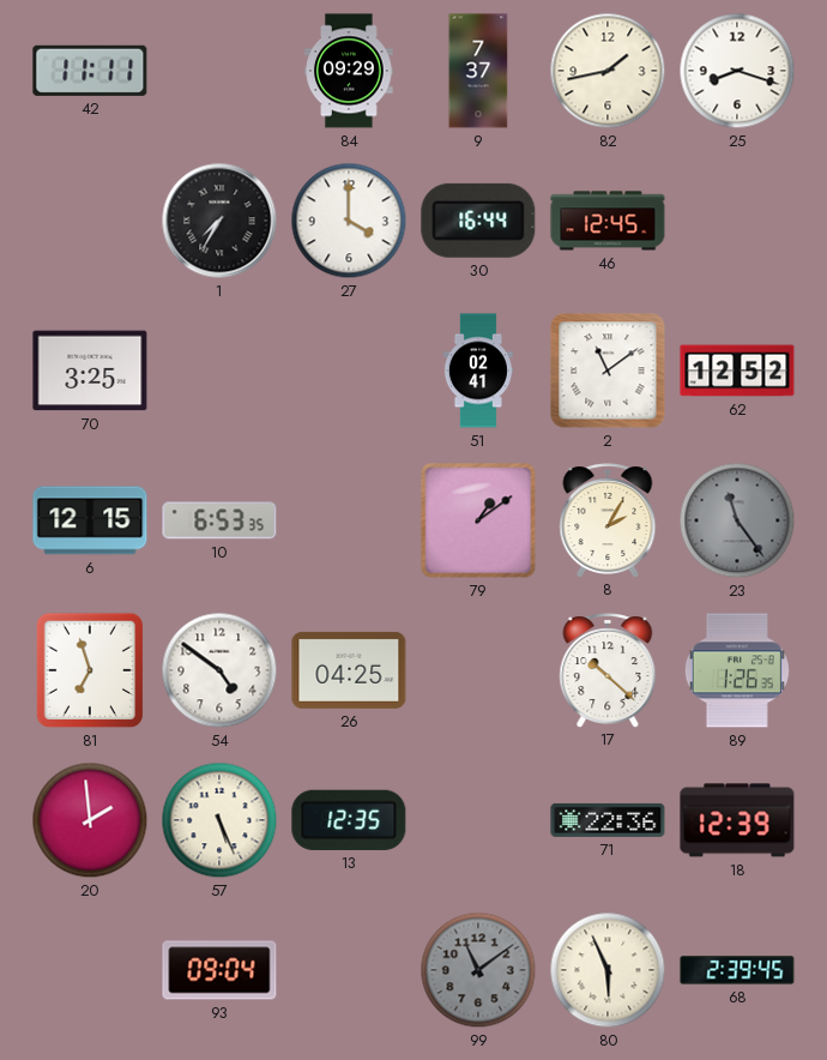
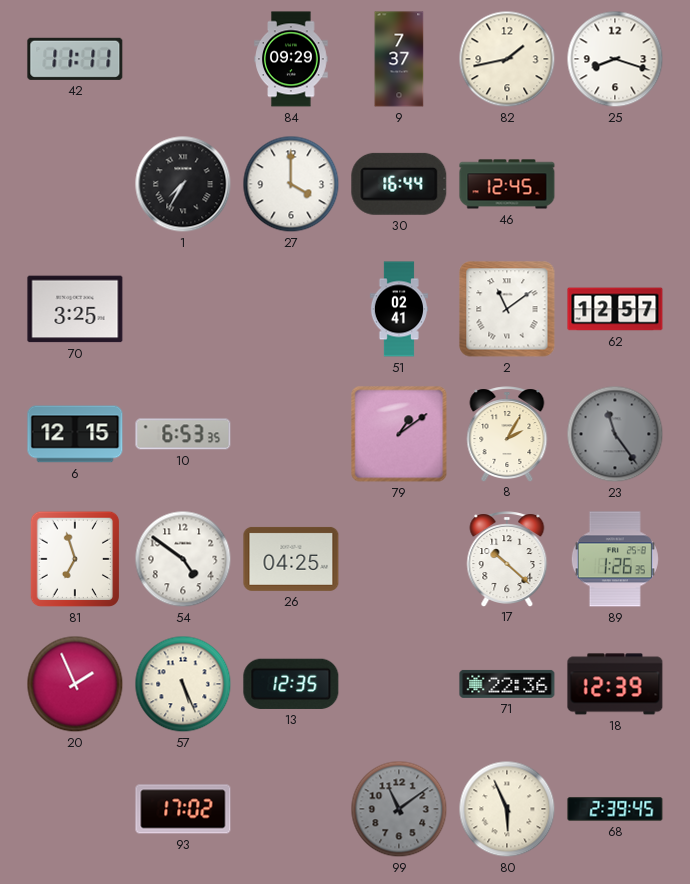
62: 12:52 -> 12:57
20: 1:59 -> 1:56
93: 09:04 -> 17:02
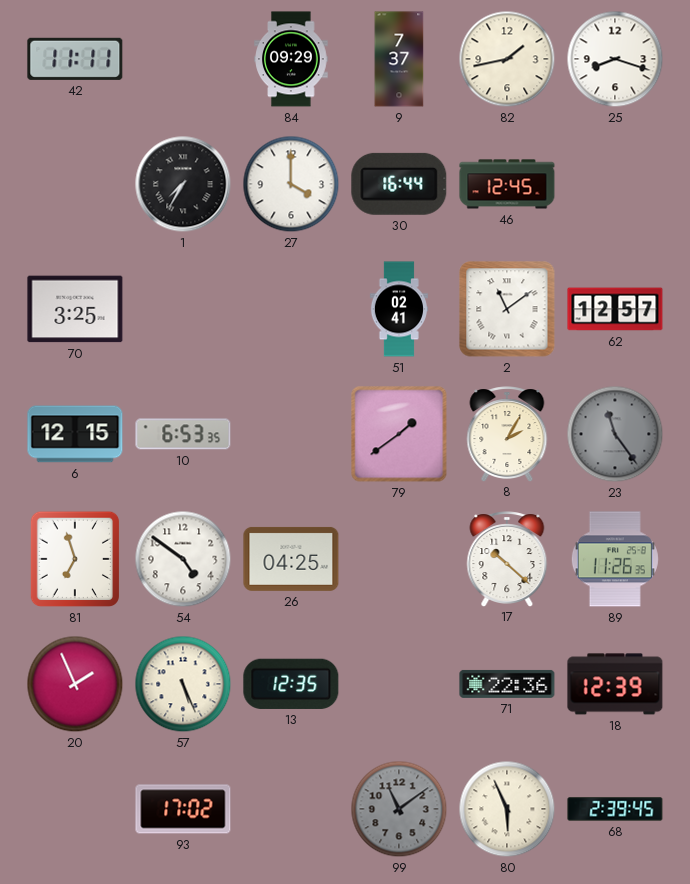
79: 1:09 -> 1:39
89: 1:26 -> 11:26
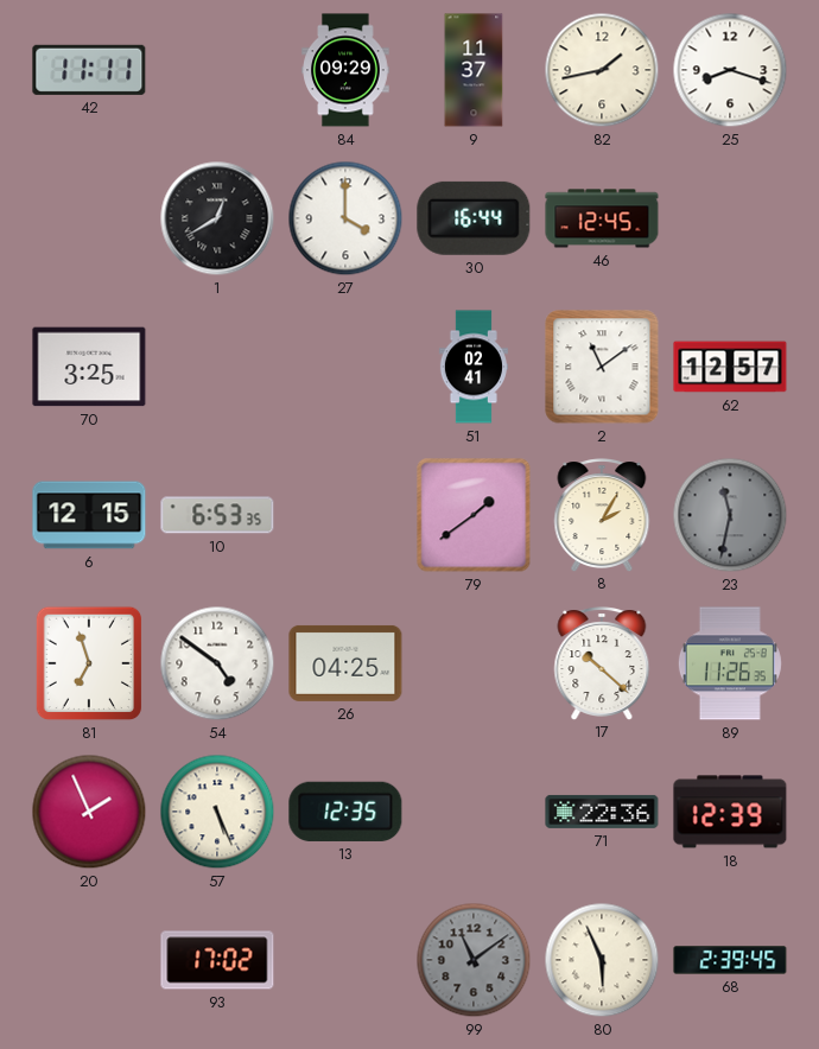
9: 7:37 -> 11:37
1: 7:35 -> 12:40
23: 11:24 -> 11:32
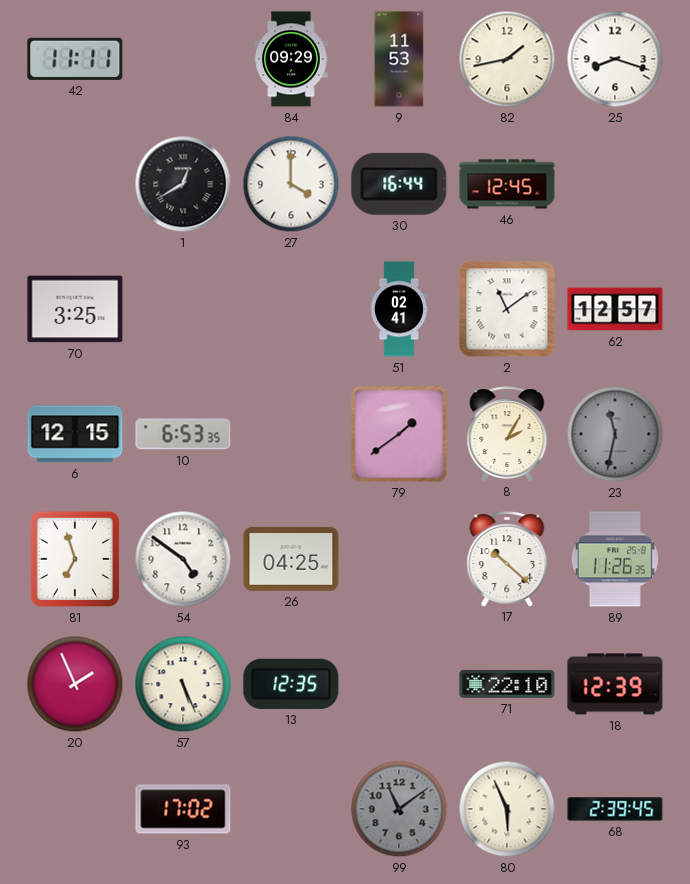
9: 11:37 -> 11:53
71: 22:36 -> 22:10
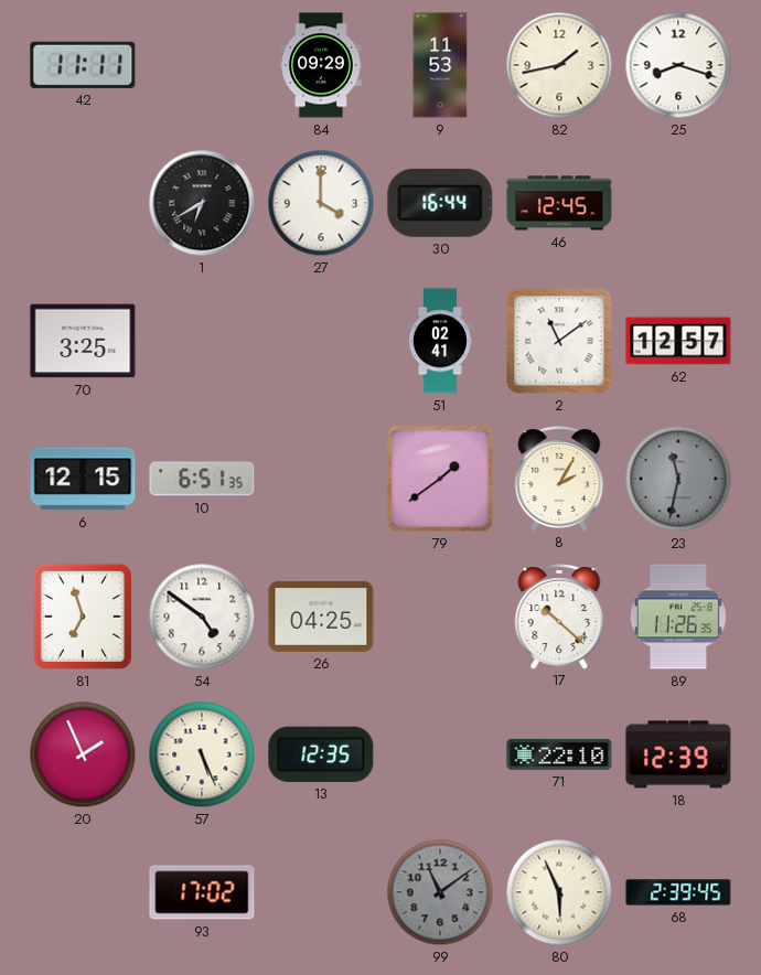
1: 12:40 -> 6:40
10: 6:53 -> 6:51
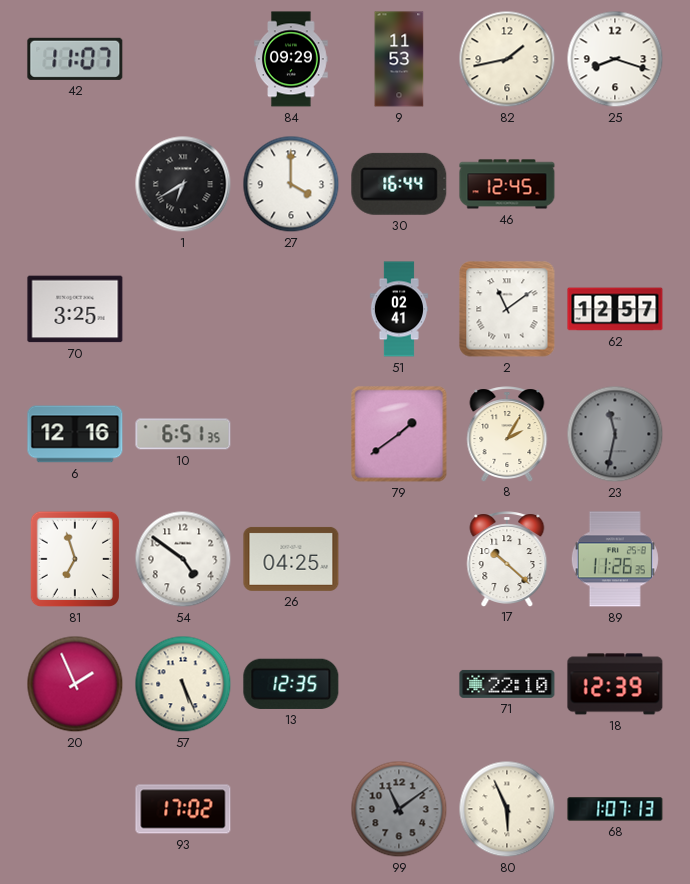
42: 11:11 -> 11:07
6: 12:15 -> 12:16
68: 2:39 -> 1:07
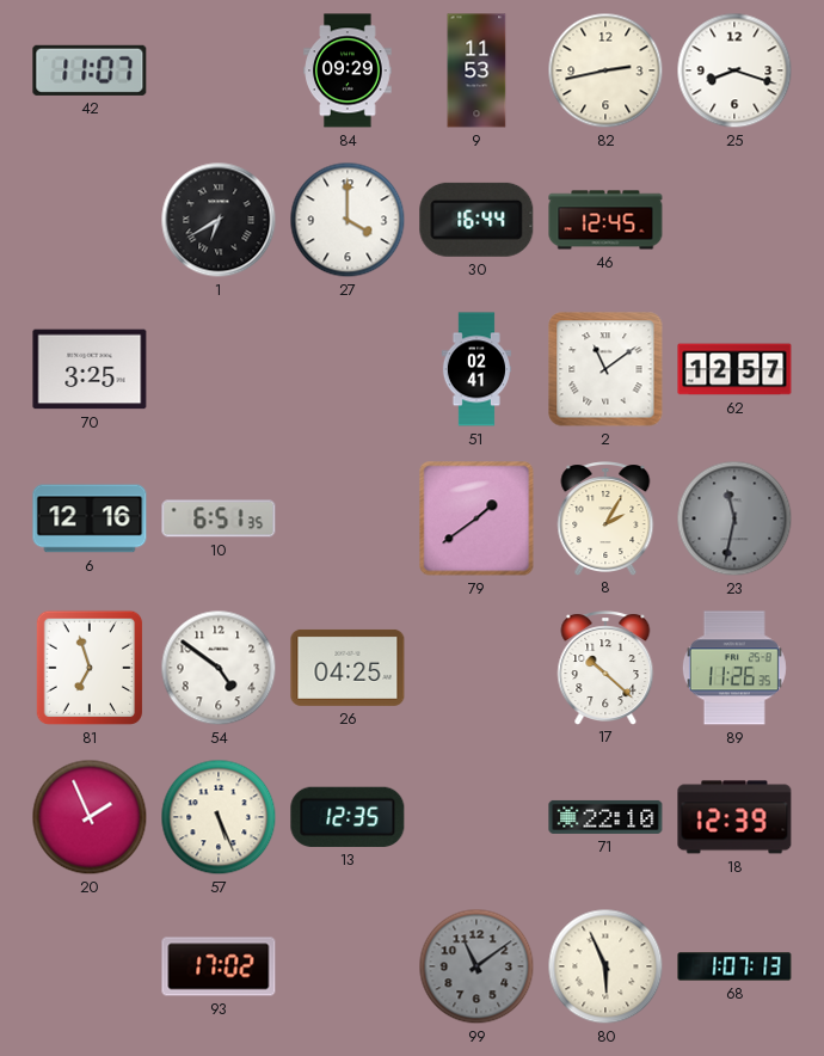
82: 1:43 -> 2:43
